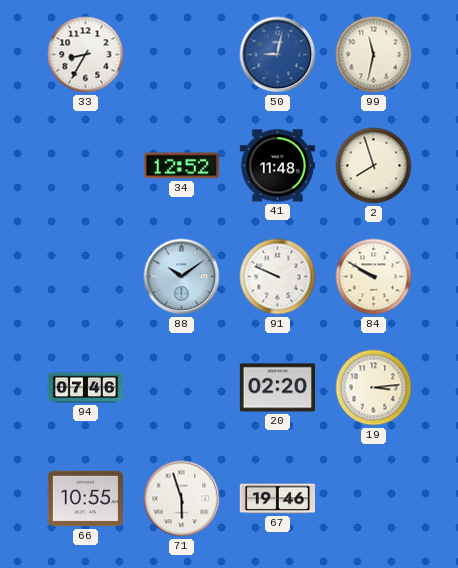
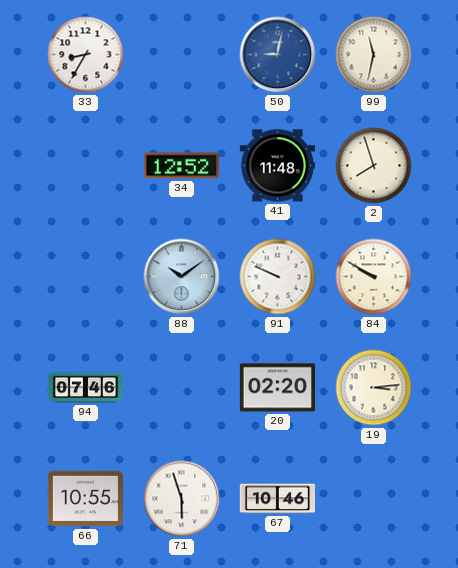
67: 19:46 -> 10:46
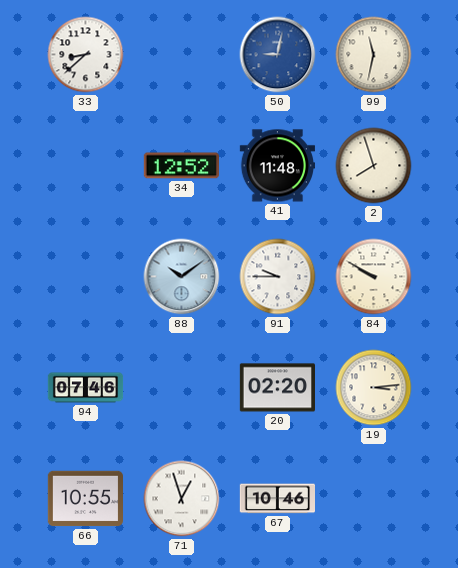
33: 8:35 -> 8:38
91: 9:49 -> 9:45
71: 5:57 -> 12:57
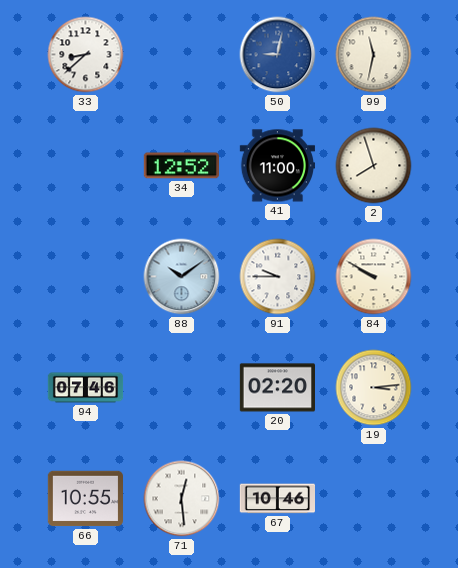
41: 11:48 -> 11:00
71: 12:57 -> 12:29
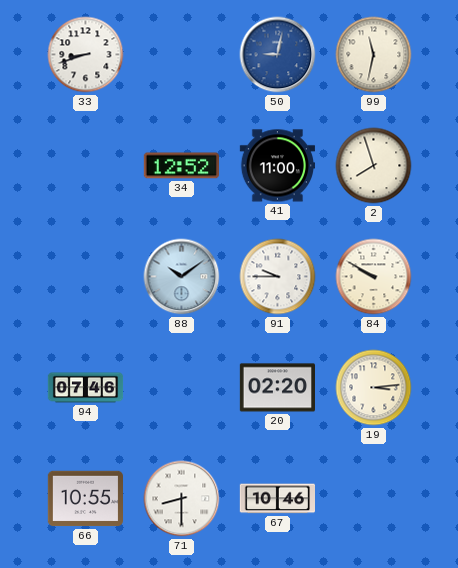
33: 8:38 -> 8:42
71: 12:29 -> 8:30
